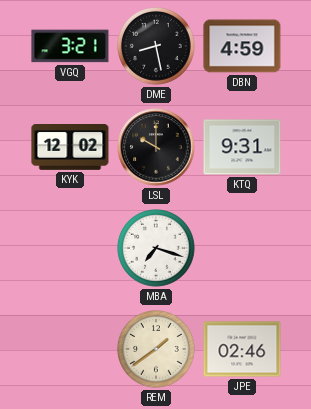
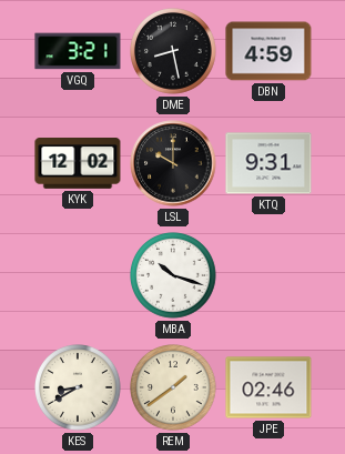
MBA: 7:18 -> 10:18
KES: none -> 8:40
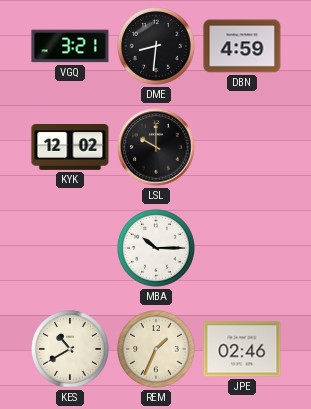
DME: 8:28 -> 8:31
KTQ: 9:31 -> none
MBA: 10:18 -> 10:15
KES: 8:40 -> 10:40
REM: 1:39 -> 1:34
